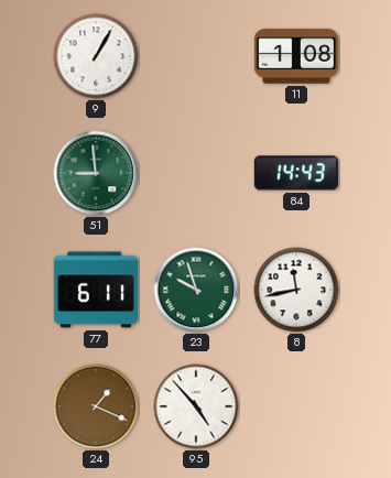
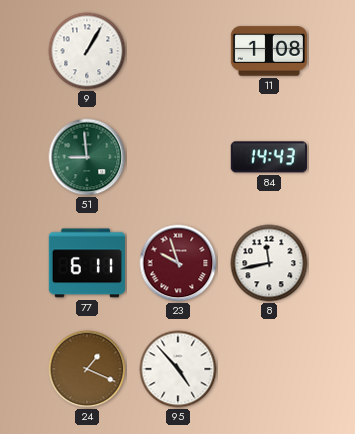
23 dial: green -> burgundy
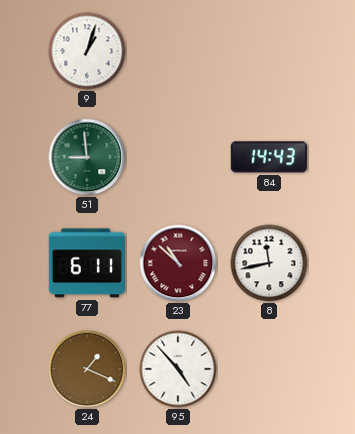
9: 1:05 -> 1:03
11: 1:08 -> none
23: 9:57 -> 10:52
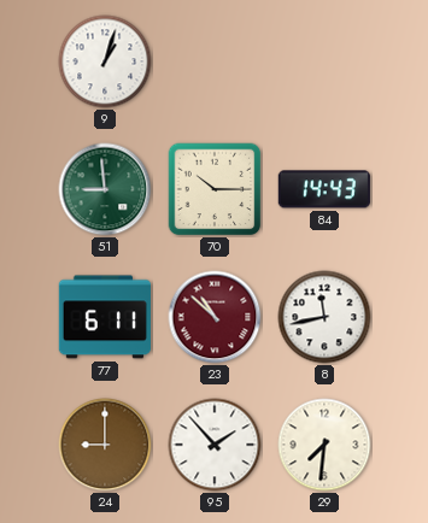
70: none -> 10:15
24: 1:19 -> 9:00
95: 4:53 -> 1:53
29: none -> 7:31
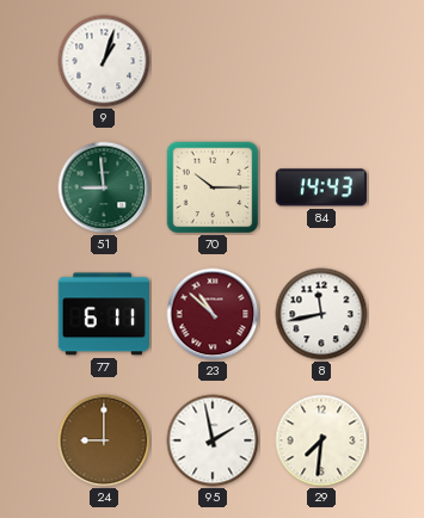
95: 1:53 -> 1:58
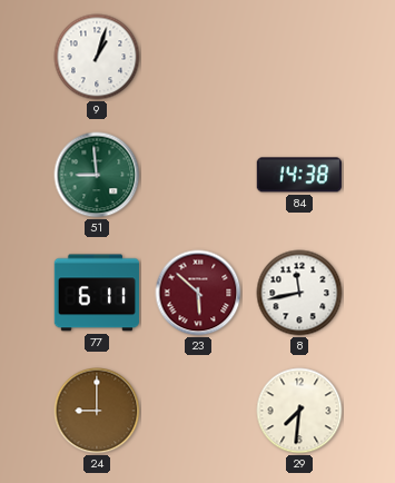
70: 10:15 -> none
84: 14:43 -> 14:38
23: 10:52 -> 5:52
95: 1:58 -> none
